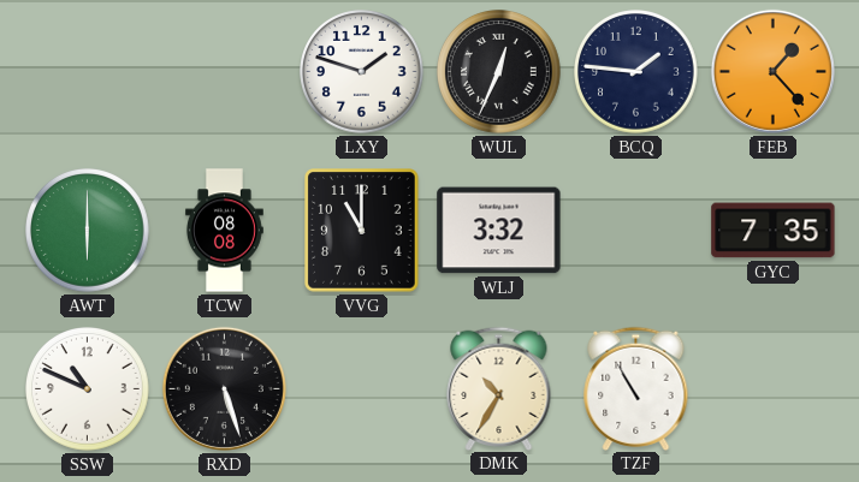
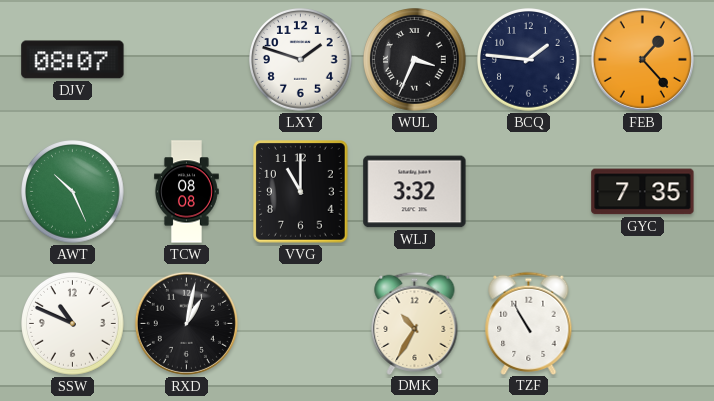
DJV: none -> 08:07
WUL: 12:34 -> 3:34
AWT: 6:00 -> 10:26
RXD: 5:27 -> 1:02
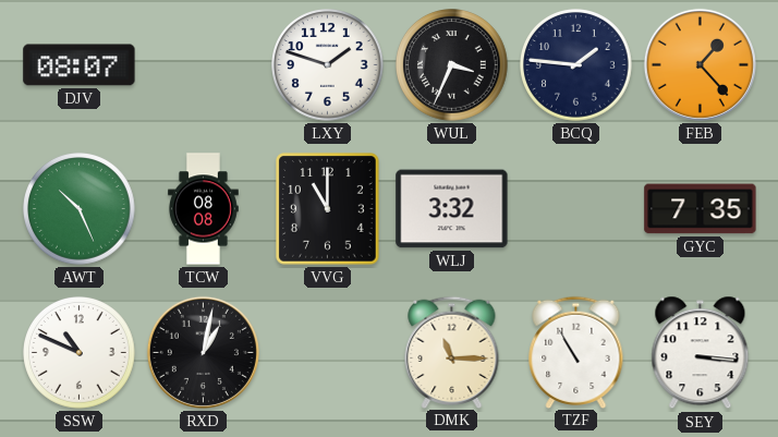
DMK: 10:35 -> 11:15
SEY: none -> 3:16
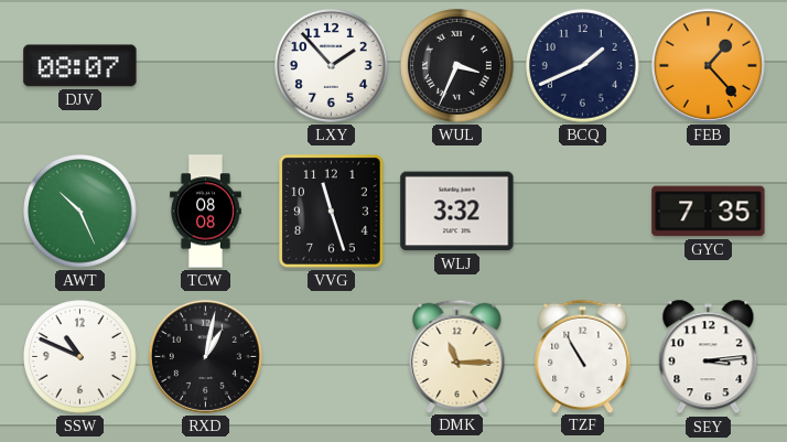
LXY: 1:48 -> 1:53
BCQ: 1:46 -> 1:41
VVG: 11:00 -> 11:27
SEY: 3:16 -> 3:14
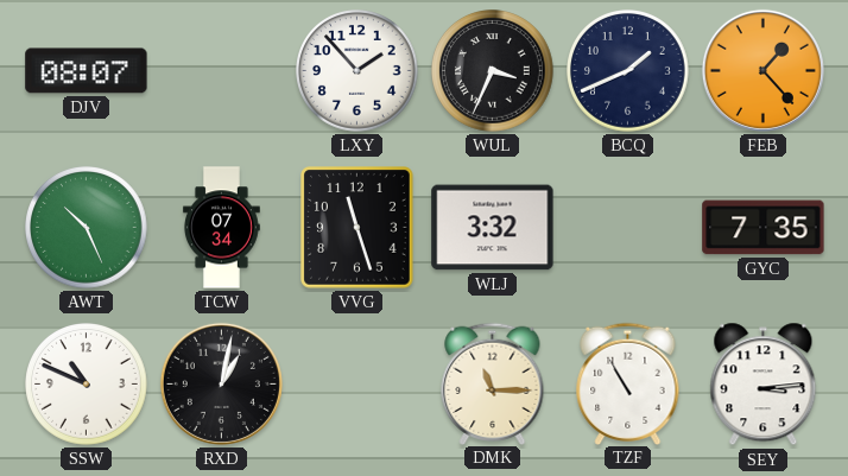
TCW: 08:08 -> 07:34
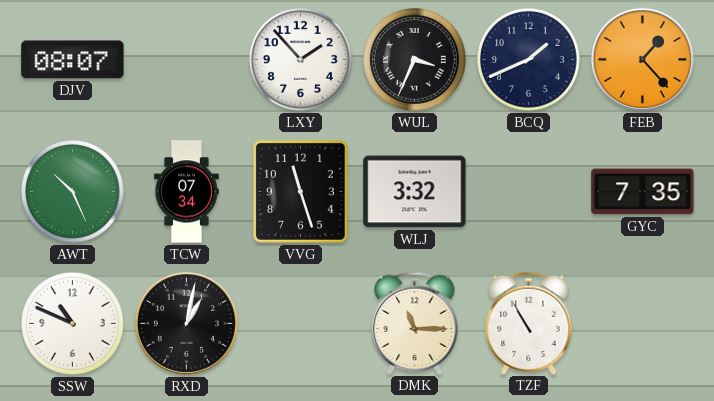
SEY: 3:14 -> none
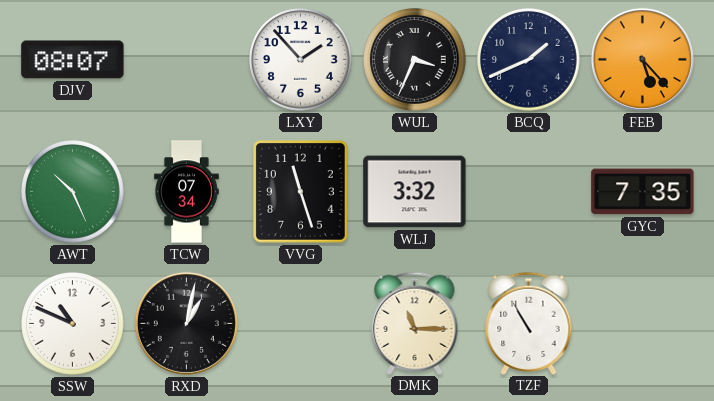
FEB: 1:23 -> 5:23
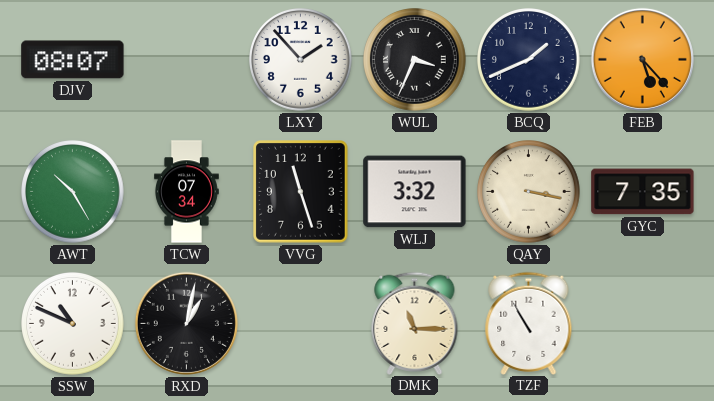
AWT: 10:26 -> 10:25
QAY: none -> 3:17
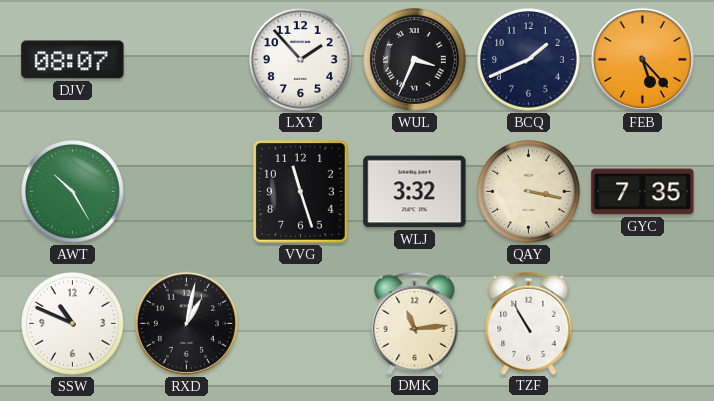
TCW: 07:34 -> none
DMK: 11:15 -> 11:14
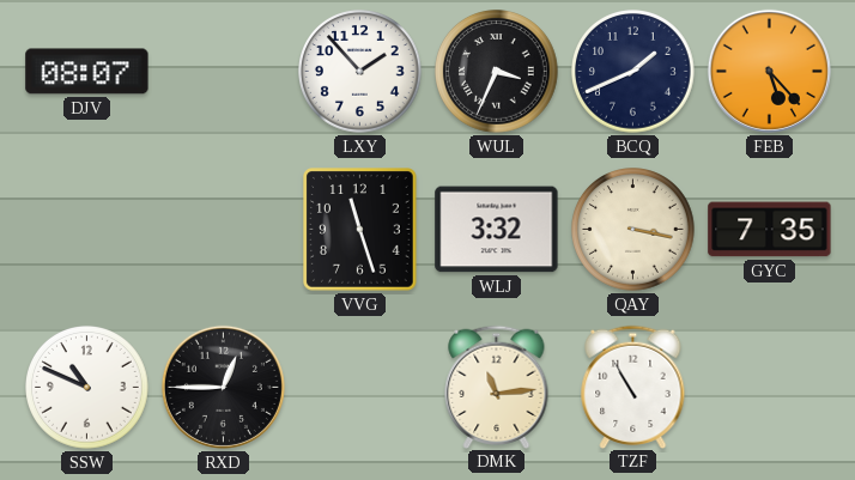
AWT: 10:25 -> none
RXD: 1:02 -> 12:45
